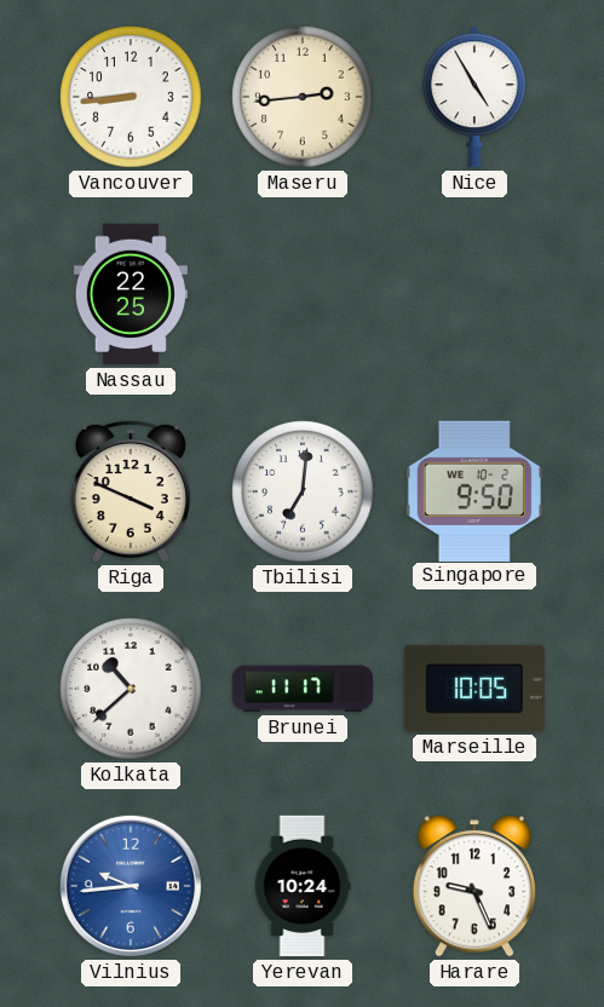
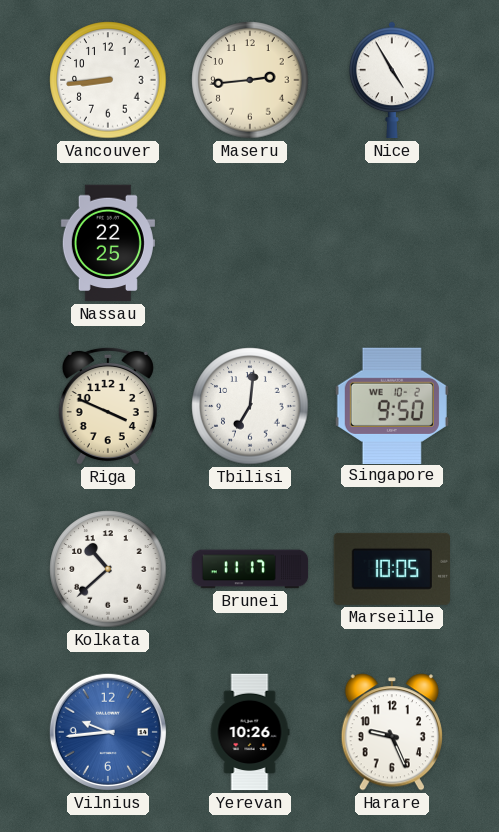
Yerevan: 10:24 -> 10:26
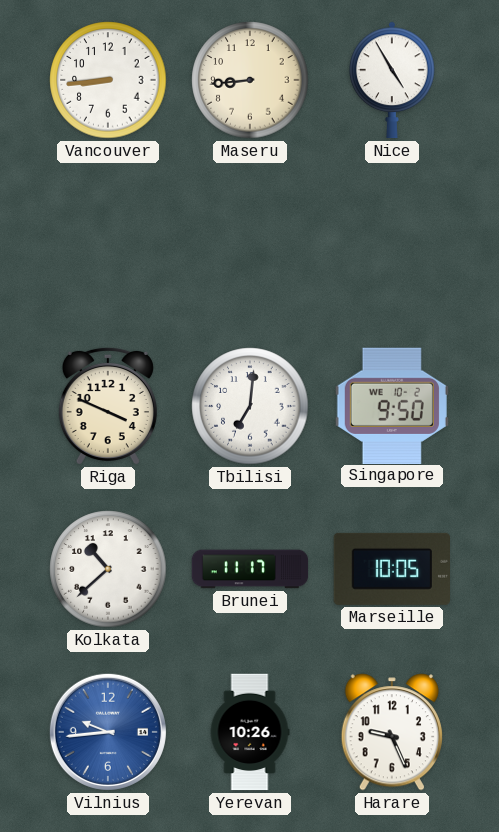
Maseru: 2:44 -> 8:44
Nassau: 22:25 -> none
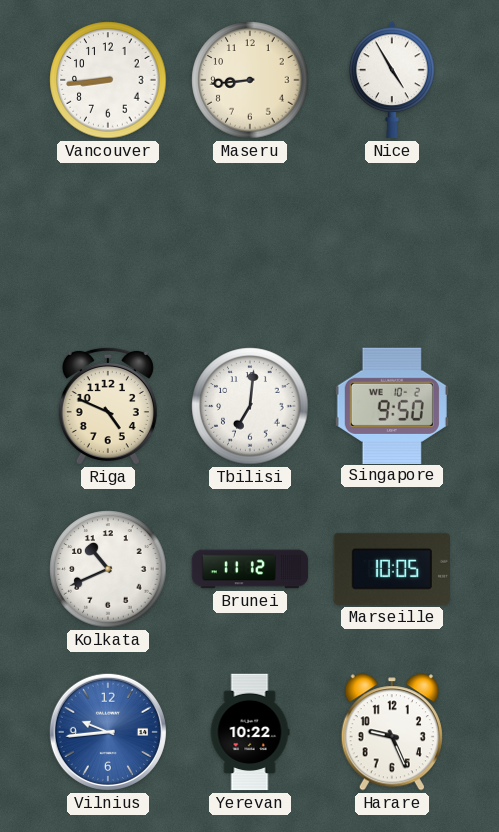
Riga: 3:49 -> 4:49
Kolkata: 10:38 -> 10:41
Brunei: 11:17 -> 11:12
Yerevan: 10:26 -> 10:22
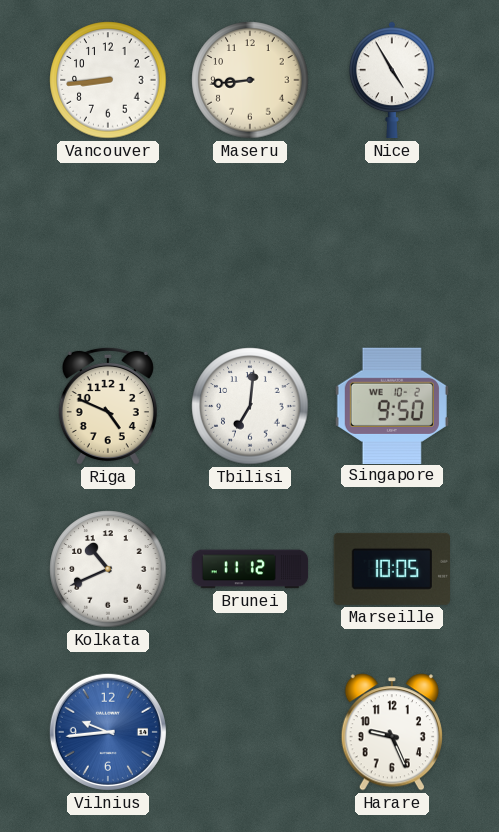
Yerevan: 10:22 -> none
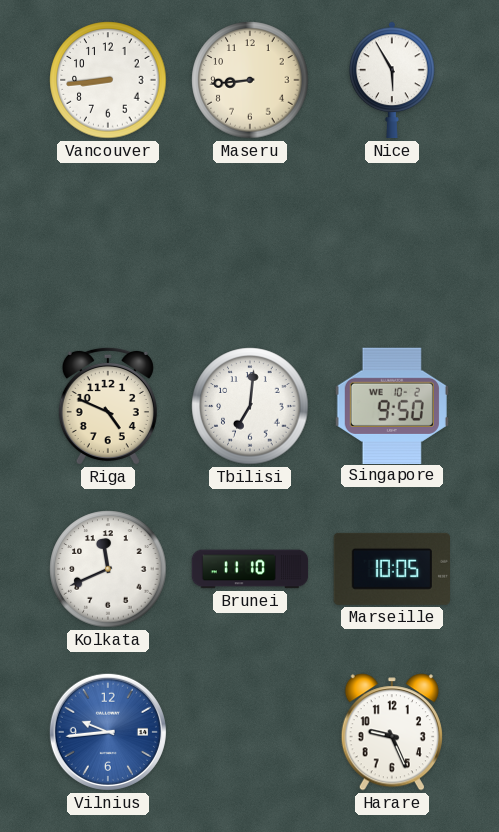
Nice: 4:55 -> 5:55
Kolkata: 10:41 -> 11:41
Brunei: 11:12 -> 11:10
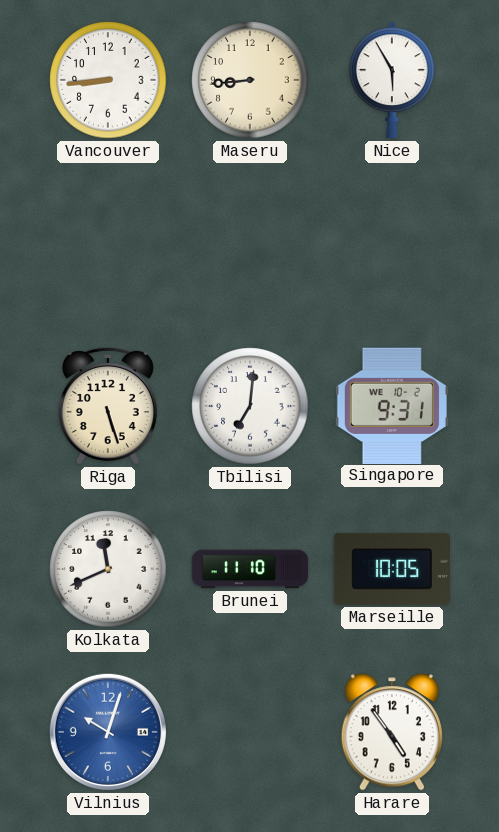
Riga: 4:49 -> 5:27
Singapore: 9:50 -> 9:31
Vilnius: 9:44 -> 10:03
Harare: 9:26 -> 4:54
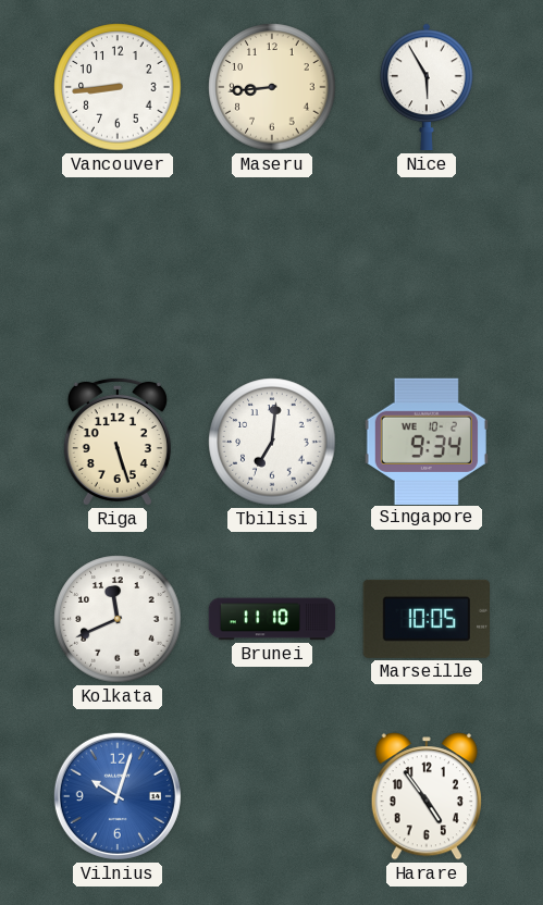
Singapore: 9:31 -> 9:34
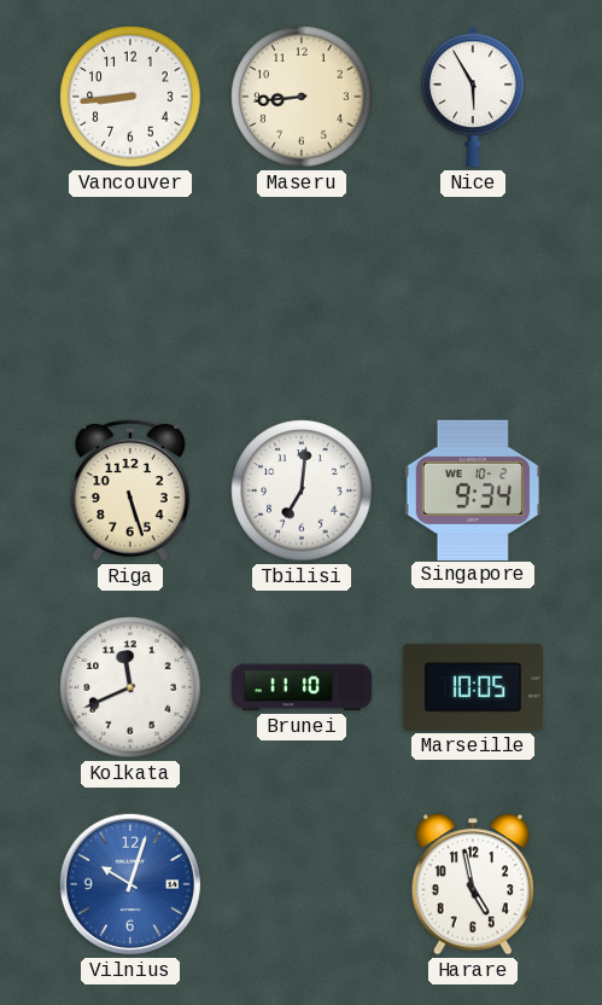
Harare: 4:54 -> 4:58
